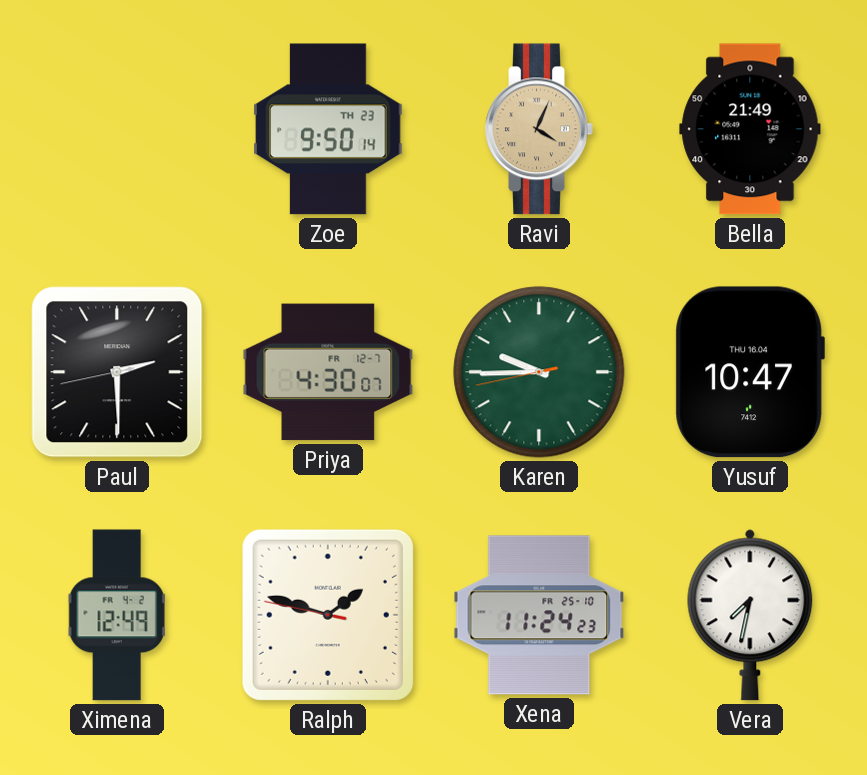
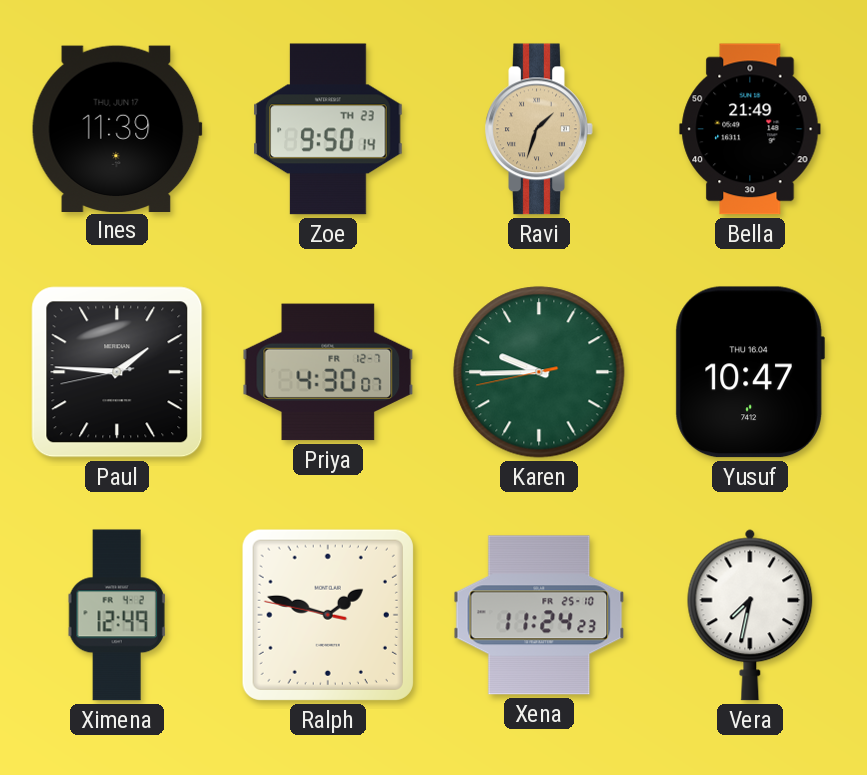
Ines: none -> 11:39
Ravi: 4:04 -> 1:33
Paul: 2:29 -> 1:45
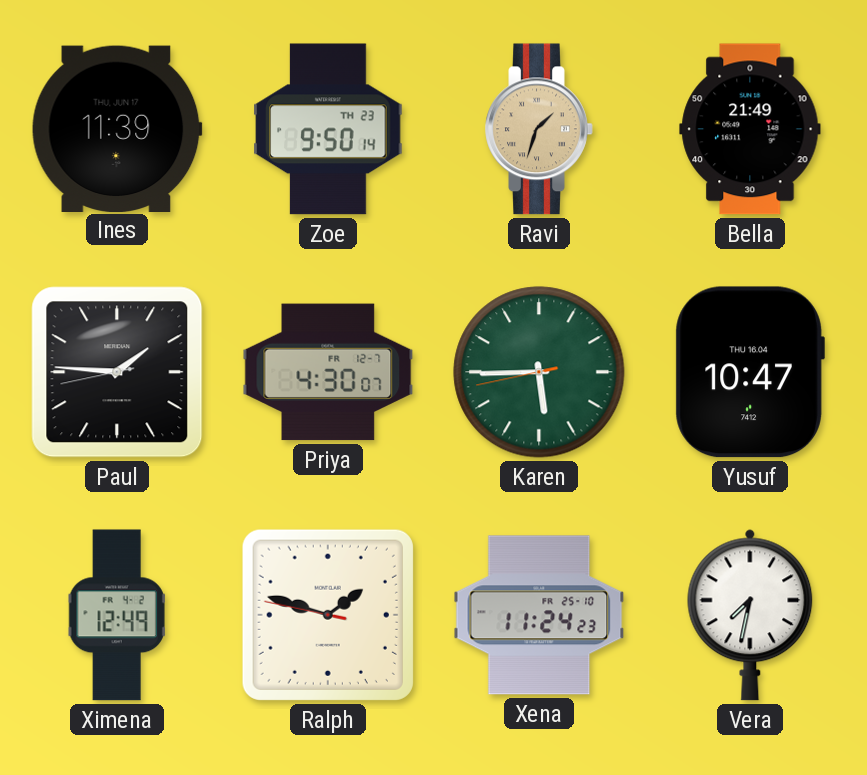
Karen: 9:44 -> 5:44
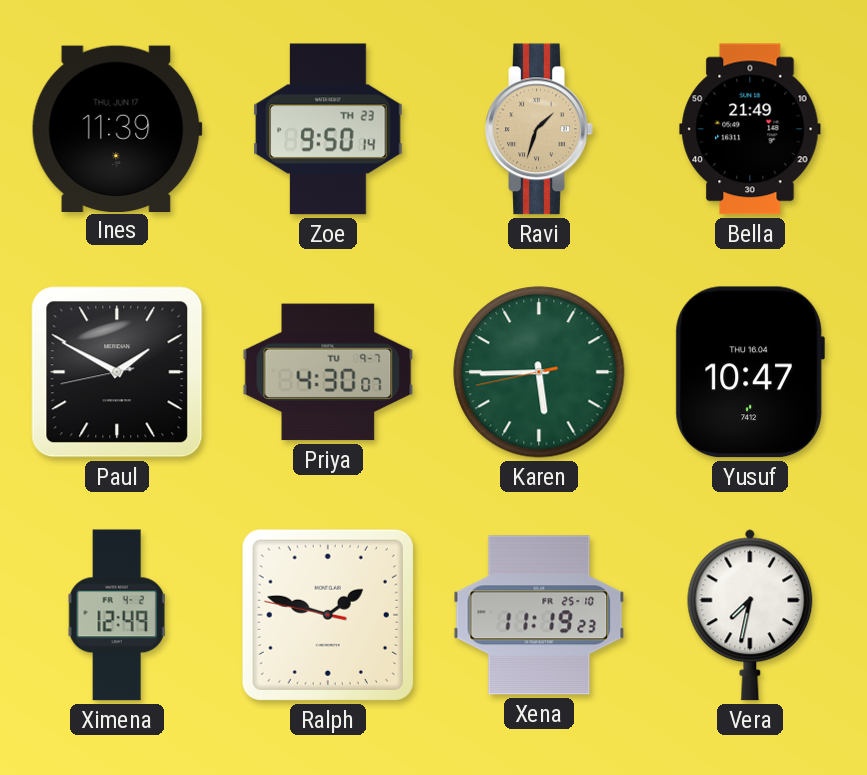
Paul: 1:45 -> 1:49
Priya date: FR 12-7 -> TU 9-7
Xena: 11:24 -> 11:19
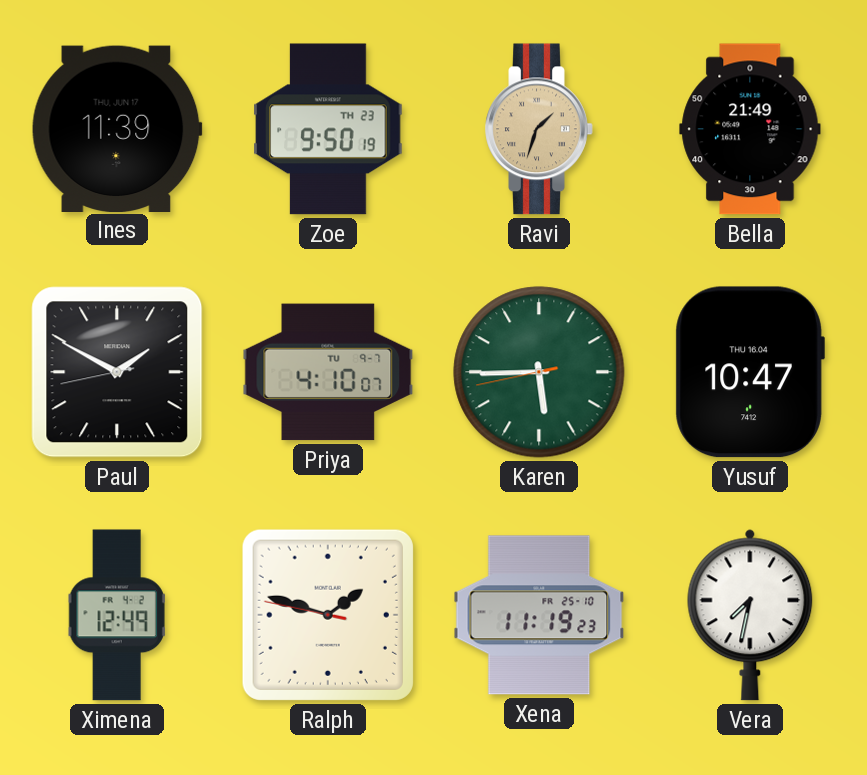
Zoe: 9:50:14 -> 9:50:19
Priya: 4:30 -> 4:10
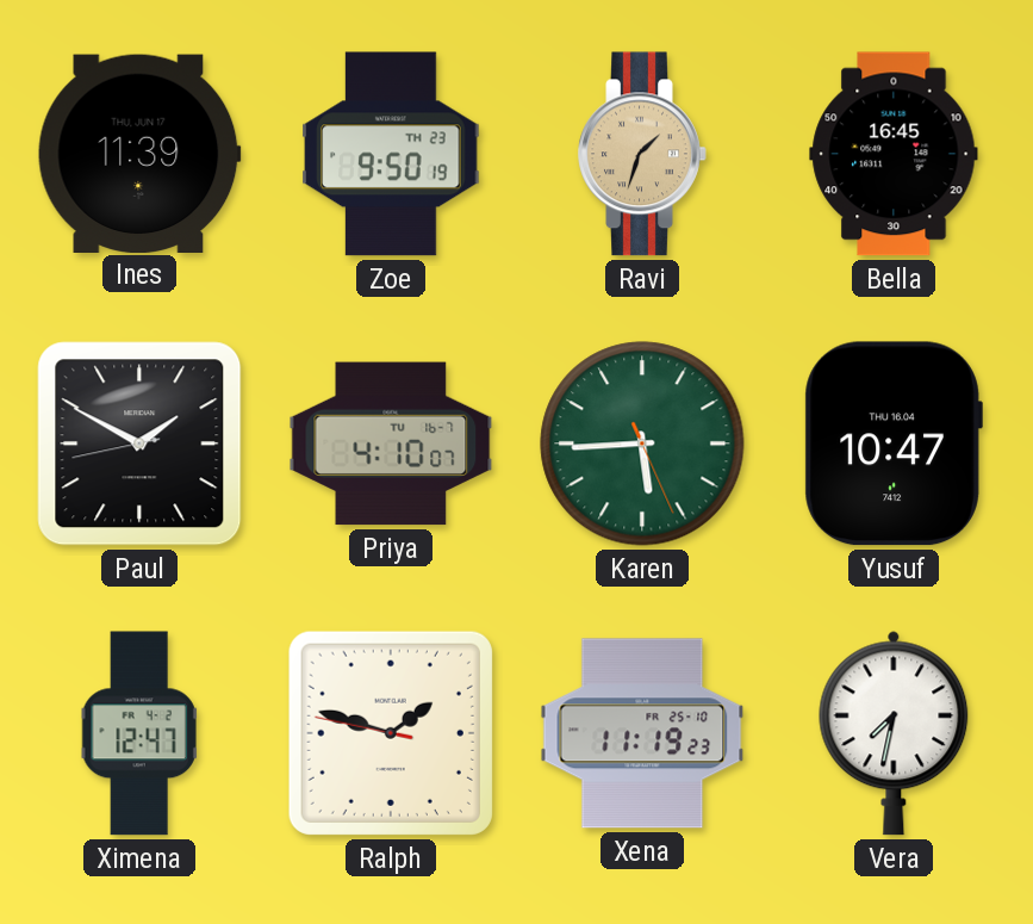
Bella: 21:49 -> 16:45
Priya date: TU 9-7 -> TU 16-7
Karen: 5:44:43 -> 5:44:26
Ximena: 12:49 -> 12:47
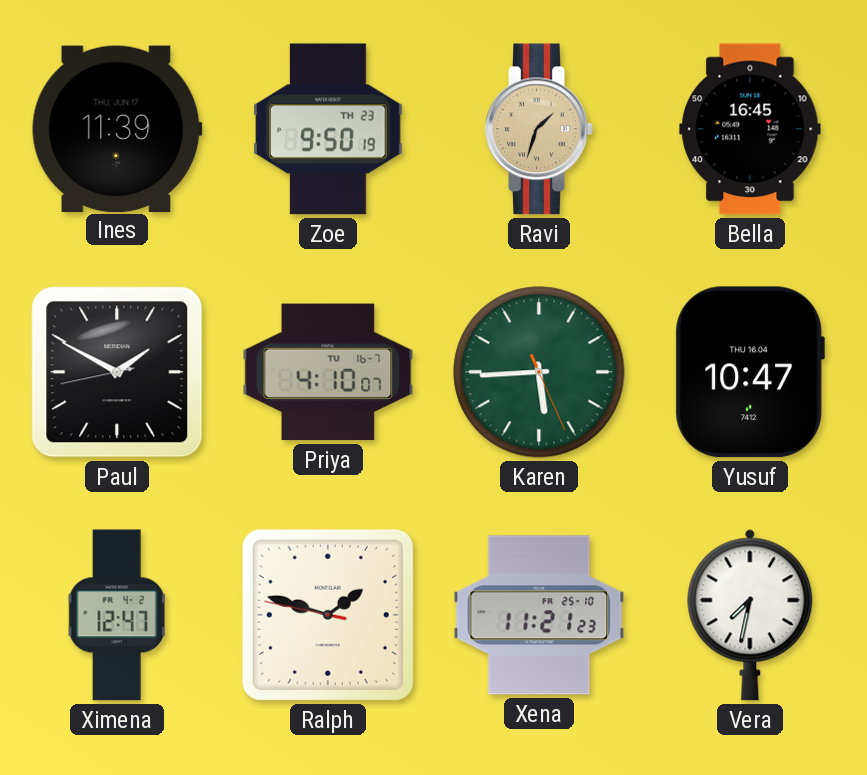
Xena: 11:19 -> 11:21
